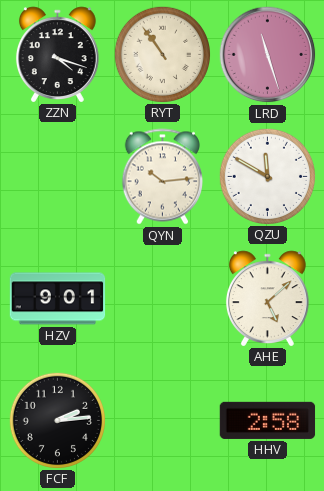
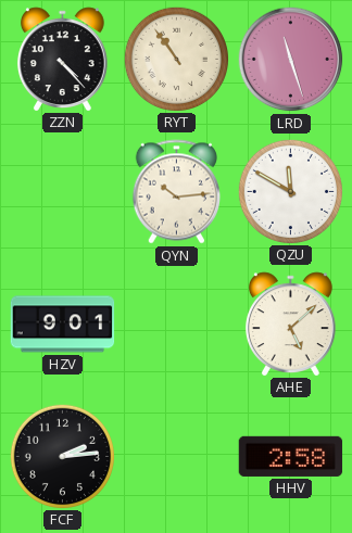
ZZN: 4:18 -> 4:23
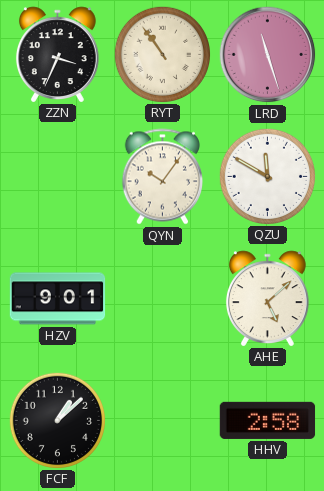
ZZN: 4:23 -> 3:34
QYN: 10:14 -> 10:06
FCF: 2:14 -> 1:08
